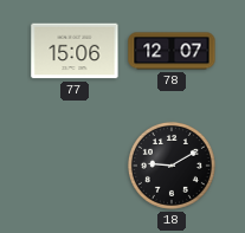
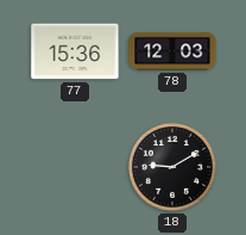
77: 15:06 -> 15:36
78: 12:07 -> 12:03
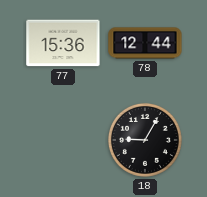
78: 12:03 -> 12:44
18: 9:10 -> 9:05
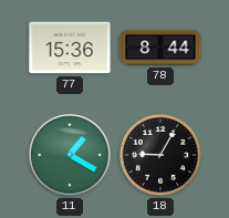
78: 12:44 -> 8:44
11: none -> 1:20
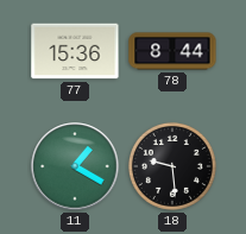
18: 9:05 -> 9:29
